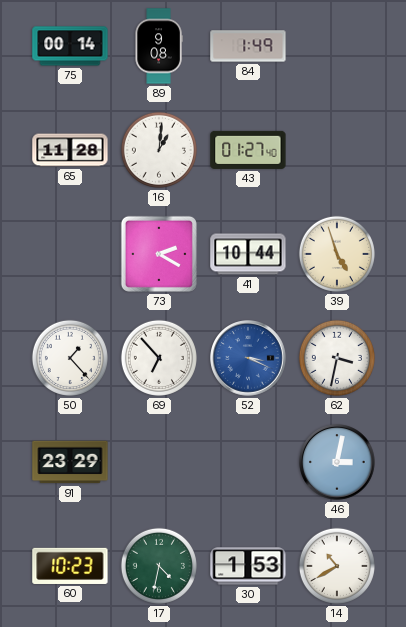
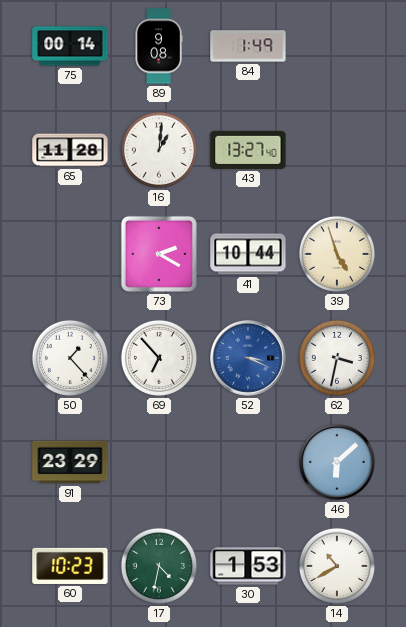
43: 01:27 -> 13:27
46: 3:02 -> 6:08
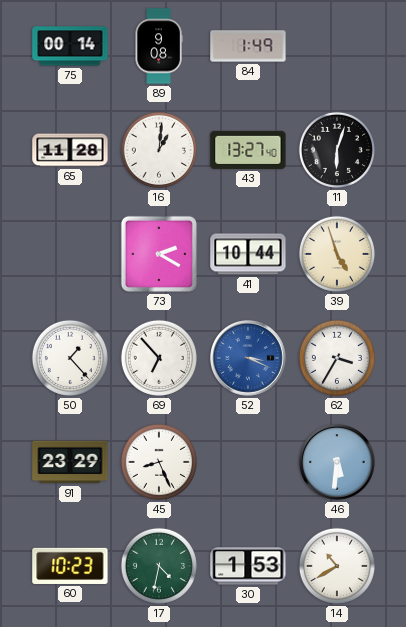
11: none -> 6:03
62: 3:32 -> 3:35
45: none -> 8:26
46: 6:08 -> 5:31
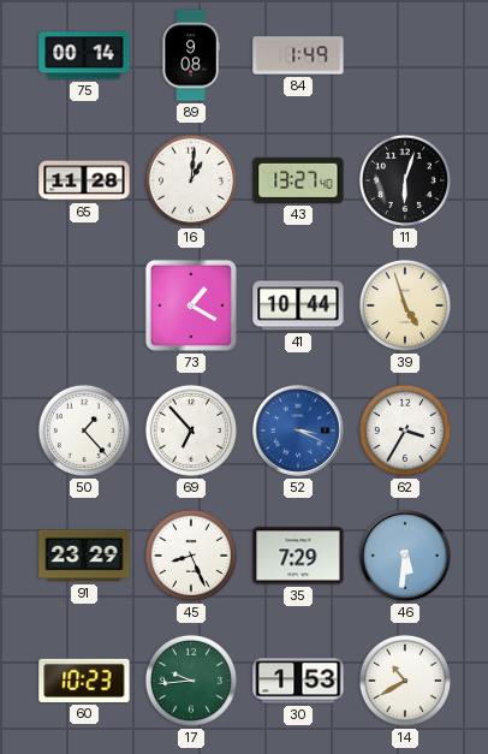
73: 2:20 -> 1:20
35: none -> 7:29
17: 4:32 -> 9:44
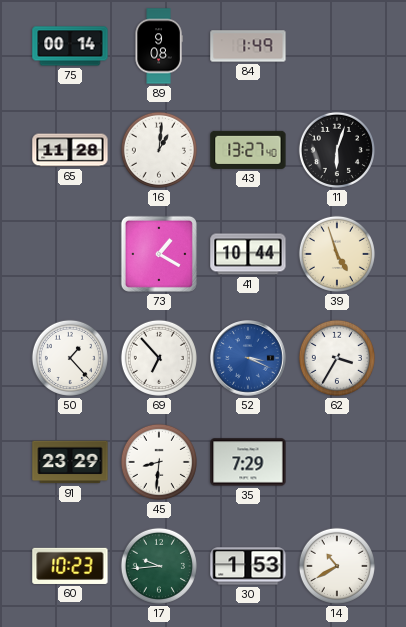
45: 8:26 -> 8:31
46: 5:31 -> none
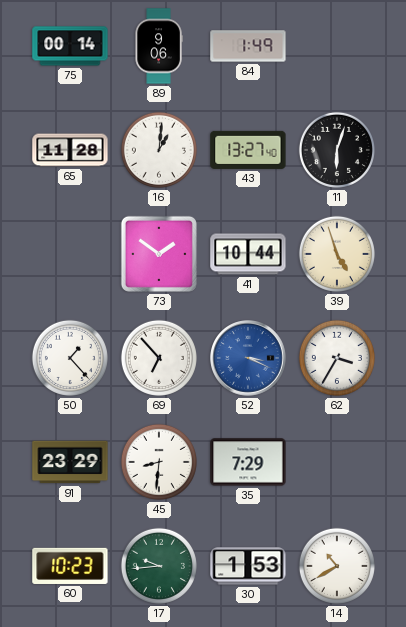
89: 9:08 -> 9:06
73: 1:20 -> 1:51
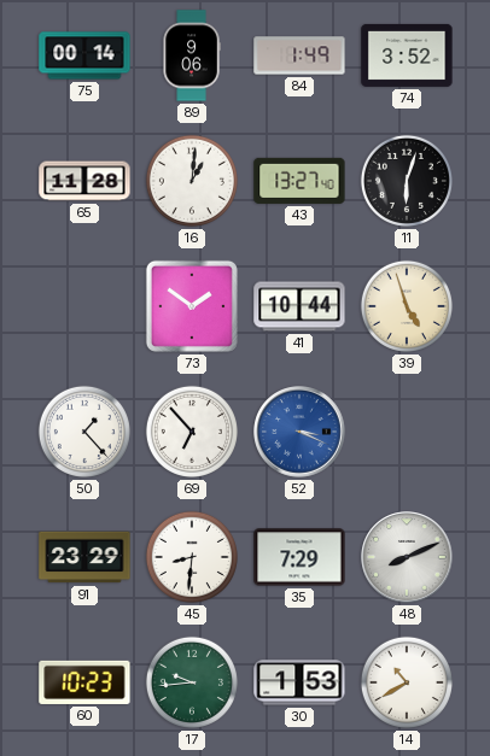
74: none -> 3:52
62: 3:35 -> none
48: none -> 8:11
